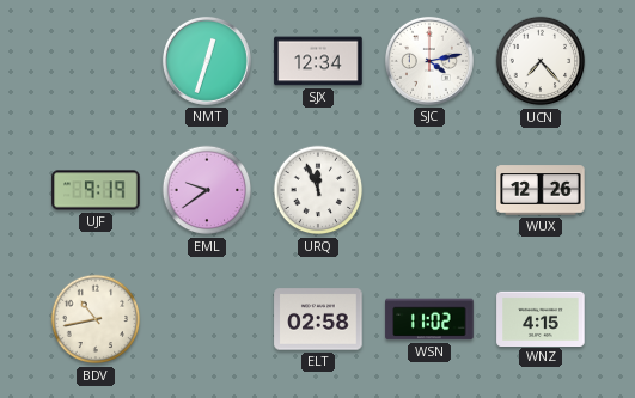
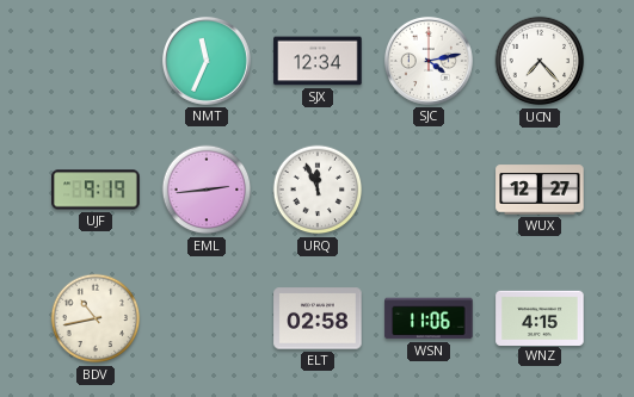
NMT: 12:33 -> 11:34
EML: 9:39 -> 2:44
WUX: 12:26 -> 12:27
WSN: 11:02 -> 11:06
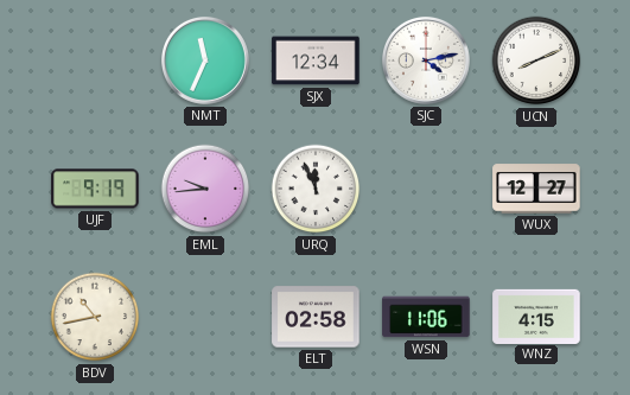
UCN: 7:23 -> 8:11
EML: 2:44 -> 9:44
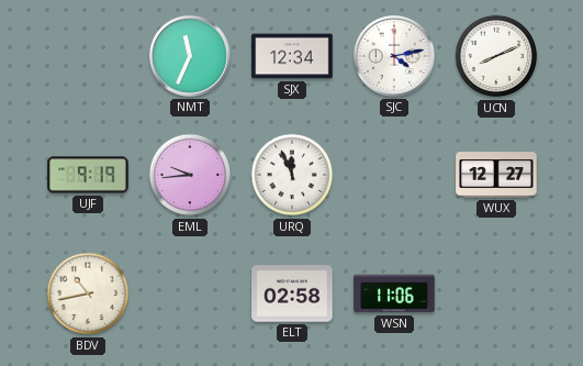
WNZ: 4:15 -> none
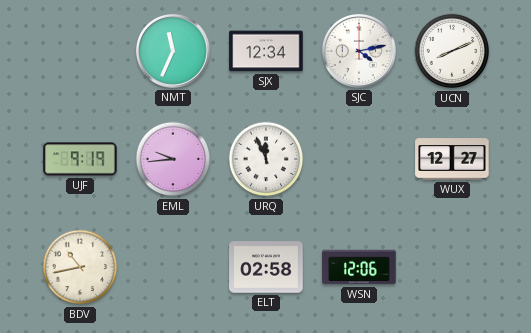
WSN: 11:06 -> 12:06
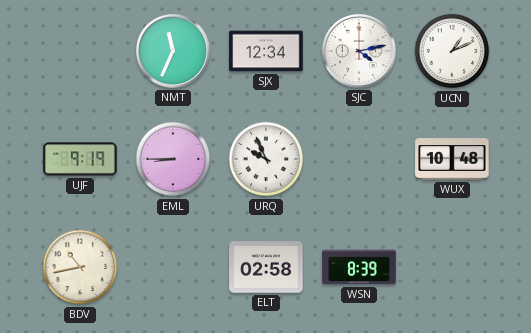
UCN: 8:11 -> 1:11
EML: 9:44 -> 8:45
URQ: 11:56 -> 9:56
WUX: 12:27 -> 10:48
WSN: 12:06 -> 8:39
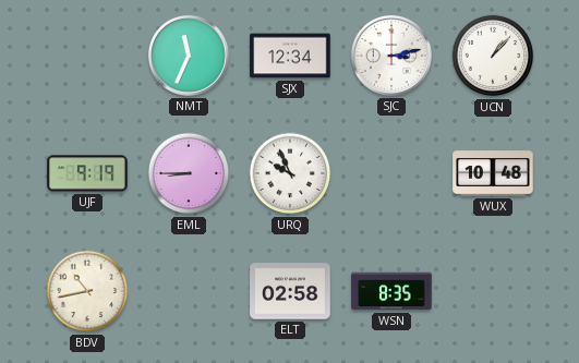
SJC: 4:13 -> 3:13
UCN: 1:11 -> 1:07
WSN: 8:39 -> 8:35
